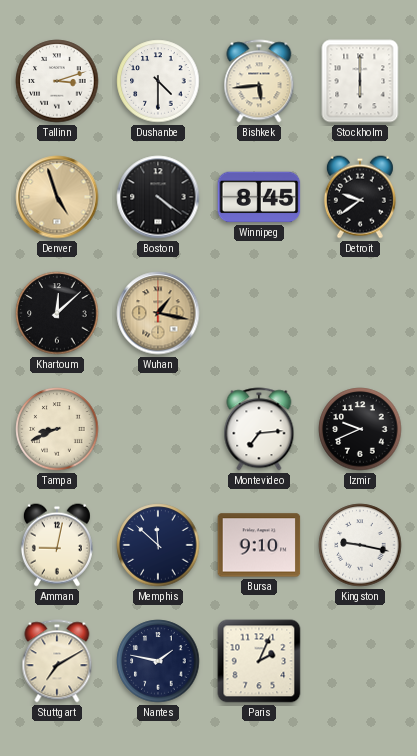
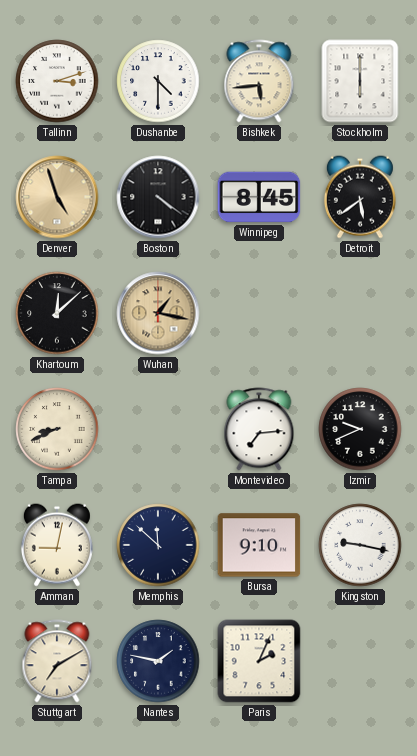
Detroit: 9:39 -> 5:39
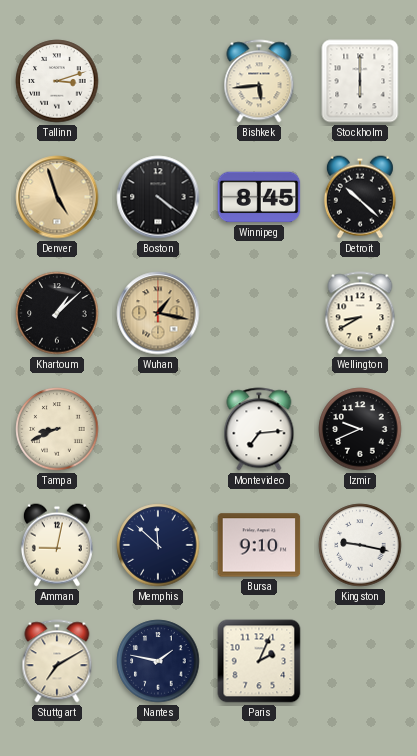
Dushanbe: 4:30 -> none
Detroit: 5:39 -> 10:22
Khartoum: 12:08 -> 1:08
Wellington: none -> 8:40
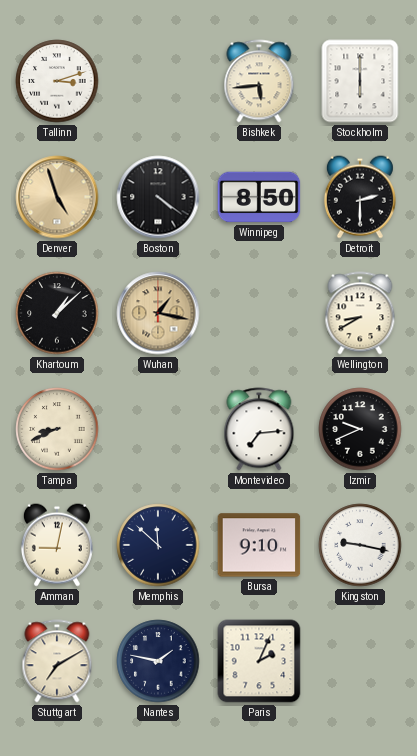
Winnipeg: 8:45 -> 8:50
Detroit: 10:22 -> 2:30
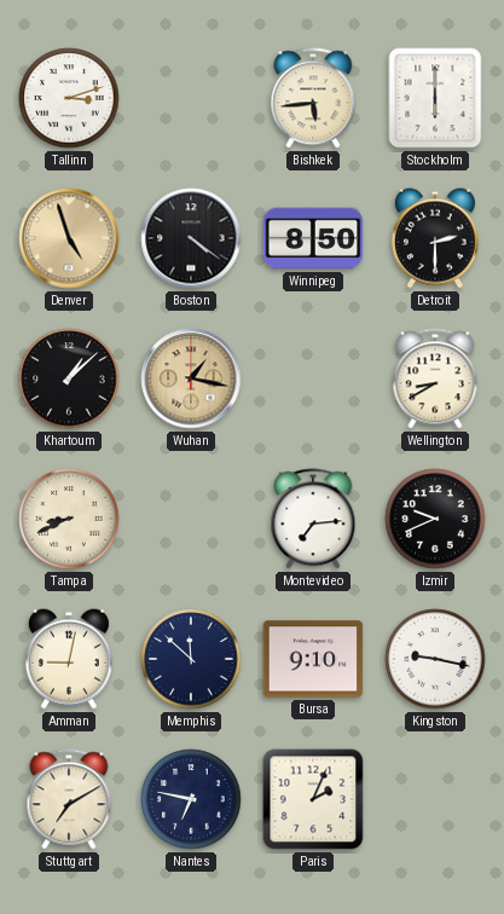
Nantes: 1:47 -> 6:47
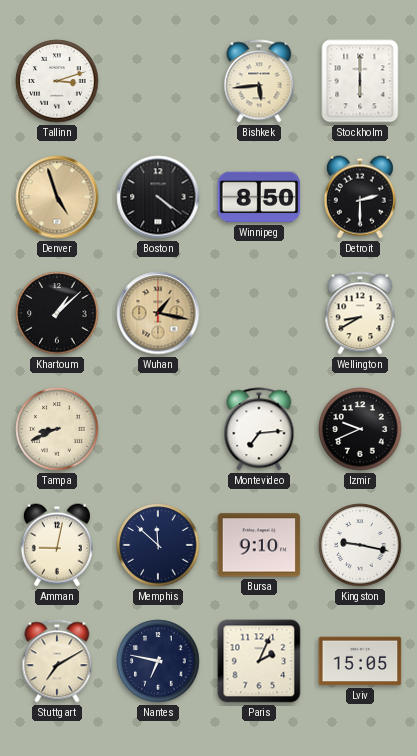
Lviv: none -> 15:05
